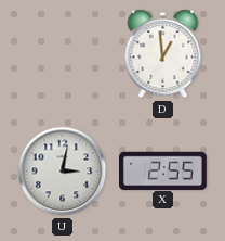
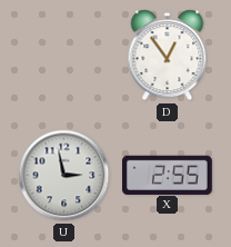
D: 12:59 -> 12:54
U: 3:02 -> 2:58
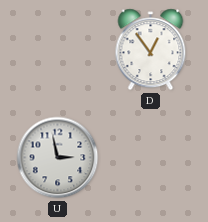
X: 2:55 -> none
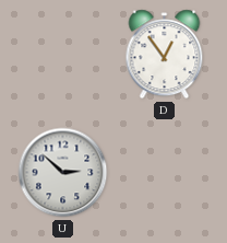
U: 2:58 -> 2:52
